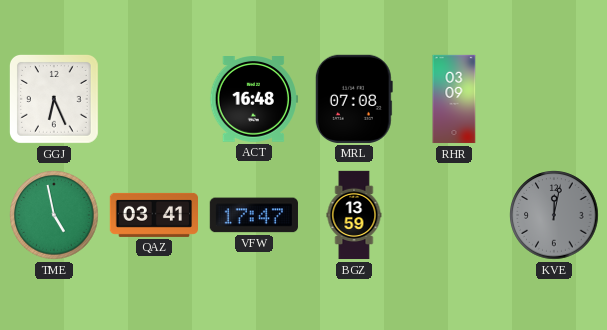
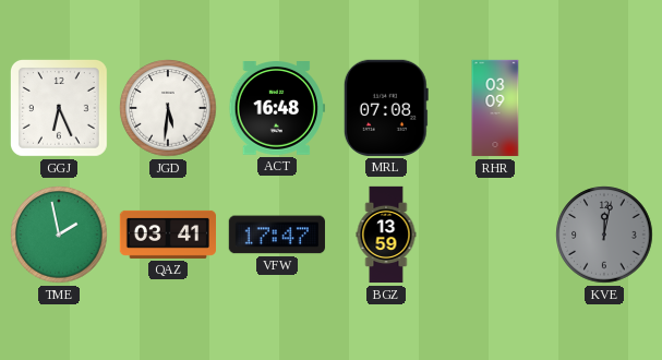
JGD: none -> 5:31
TME: 4:58 -> 1:58
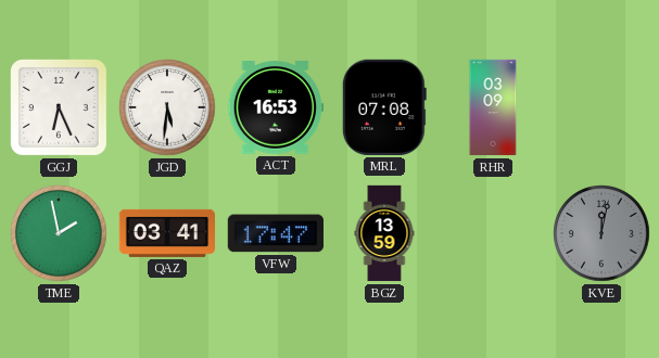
ACT: 16:48 -> 16:53
